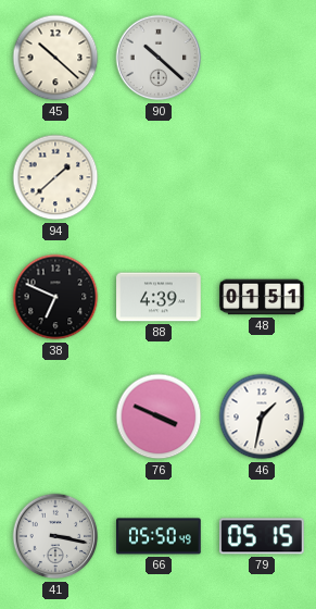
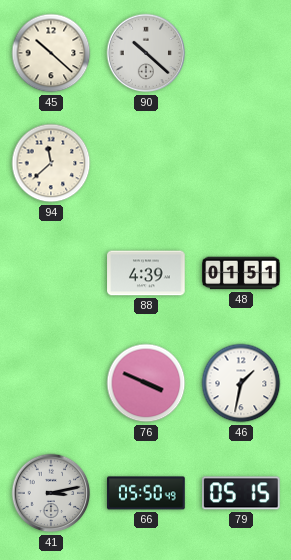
94: 1:38 -> 11:38
38: 6:49 -> none
41: 3:17 -> 3:13
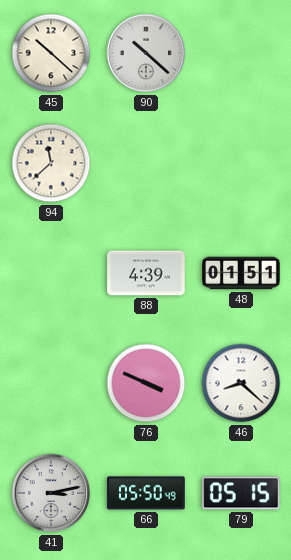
46: 1:32 -> 8:22
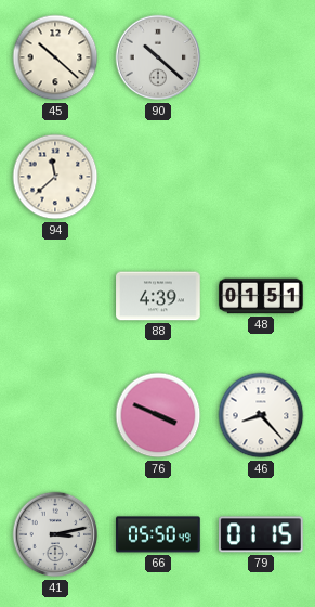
46: 8:22 -> 8:23
79: 05:15 -> 01:15
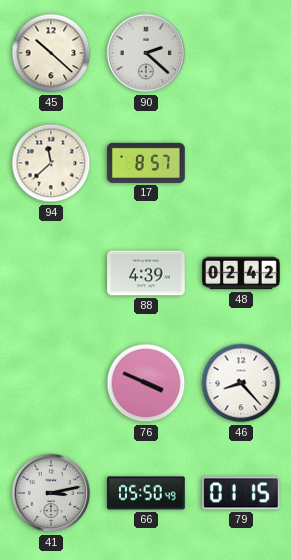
90: 10:22 -> 2:22
17: none -> 8:57
48: 01:51 -> 02:42
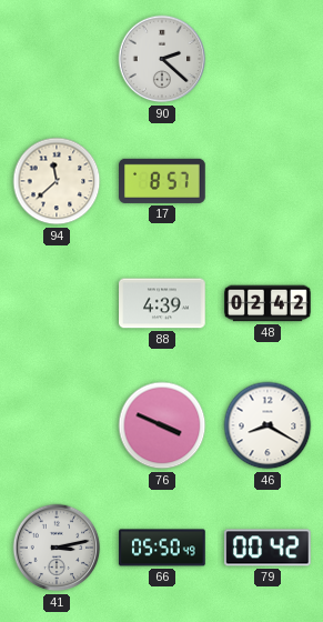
45: 10:22 -> none
46: 8:23 -> 8:20
79: 01:15 -> 00:42
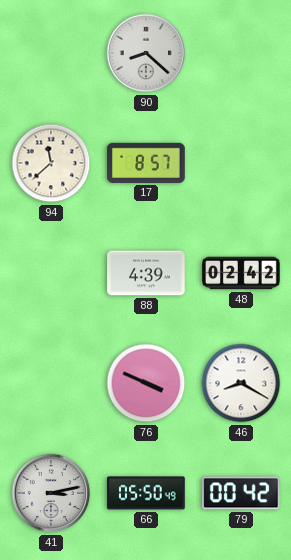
90: 2:22 -> 8:22
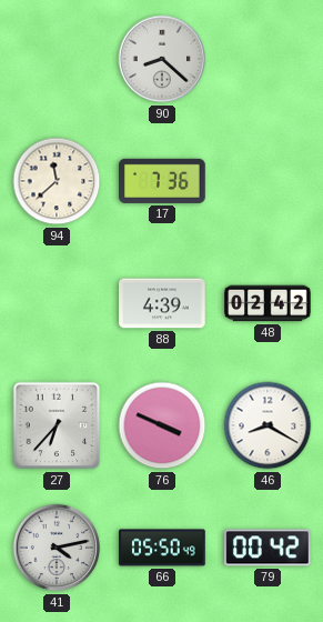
17: 8:57 -> 7:36
27: none -> 6:37
41: 3:13 -> 4:13
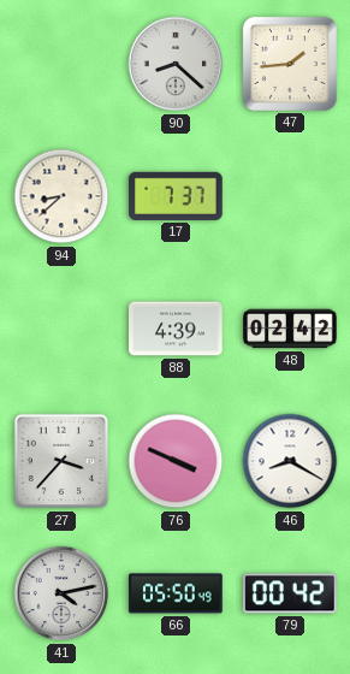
47: none -> 1:44
94: 11:38 -> 8:38
17: 7:36 -> 7:37
27: 6:37 -> 3:37
